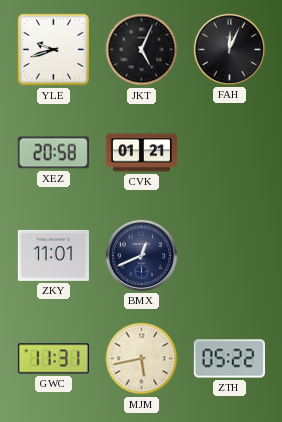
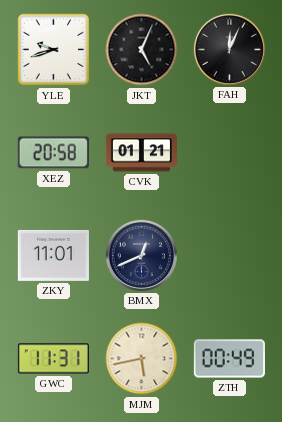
ZTH: 05:22 -> 00:49
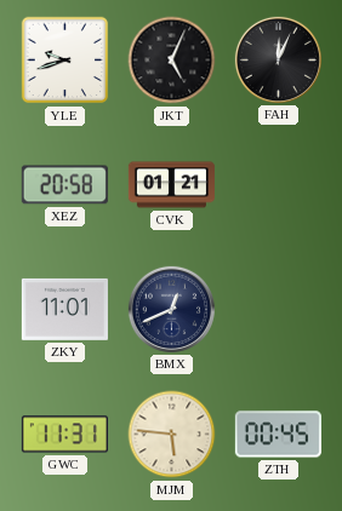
MJM: 5:43 -> 5:46
ZTH: 00:49 -> 00:45
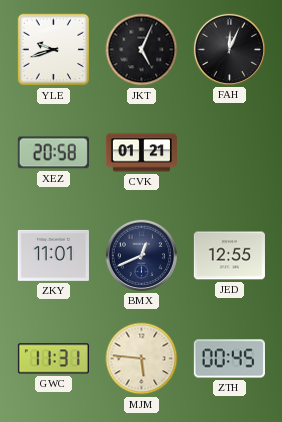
JED: none -> 12:55
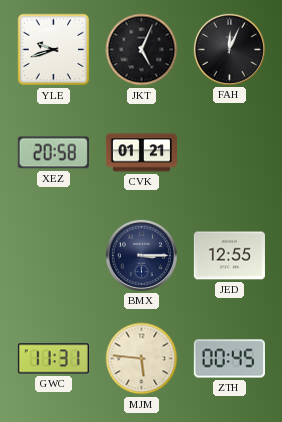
ZKY: 11:01 -> none
BMX: 12:41 -> 3:15
